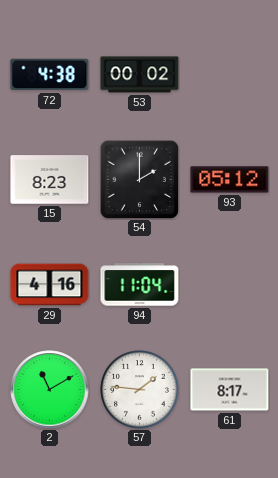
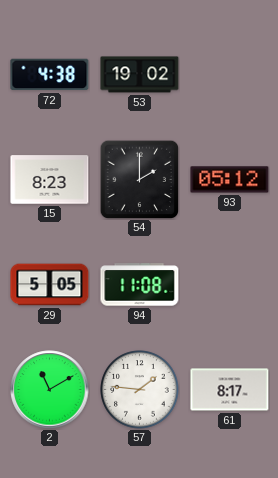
53: 00:02 -> 19:02
29: 4:16 -> 5:05
94: 11:04 -> 11:08
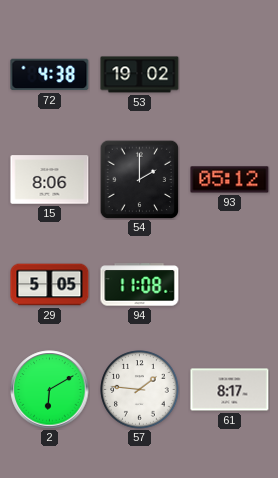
15: 8:23 -> 8:06
2: 11:10 -> 6:10
